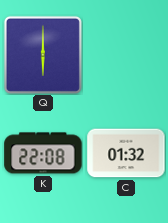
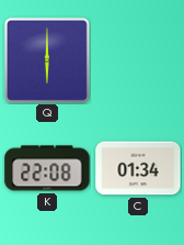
C: 01:32 -> 01:34
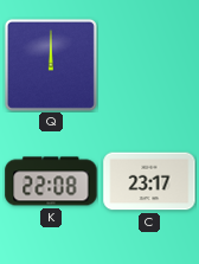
Q: 6:00 -> 12:00
C: 01:34 -> 23:17
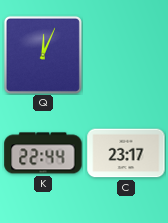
Q: 12:00 -> 12:04
K: 22:08 -> 22:44
